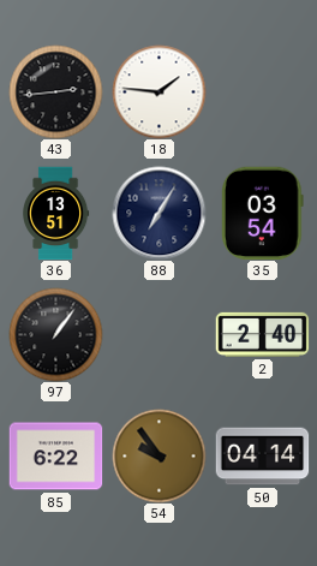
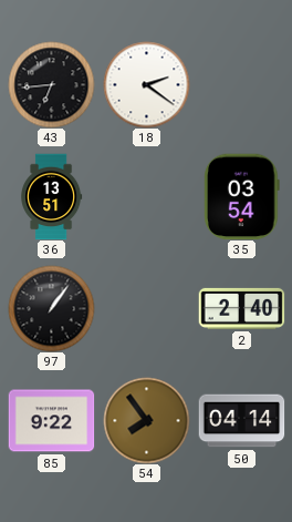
43: 2:44 -> 6:44
18: 1:46 -> 2:21
88: 7:05 -> none
85: 6:22 -> 9:22
54: 9:54 -> 7:54
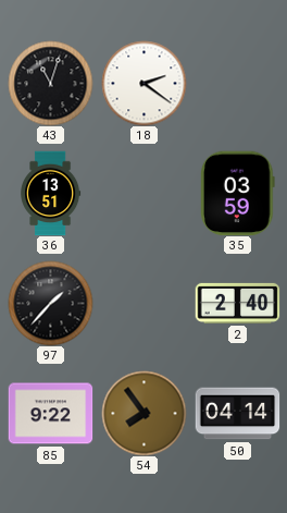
43: 6:44 -> 11:03
35: 03:54 -> 03:59
97: 1:06 -> 1:37
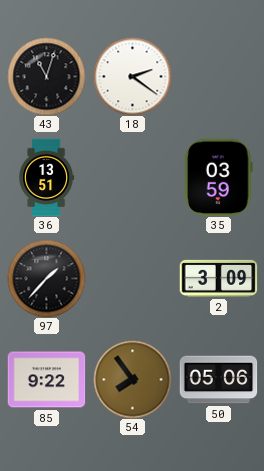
2: 2:40 -> 3:09
50: 04:14 -> 05:06
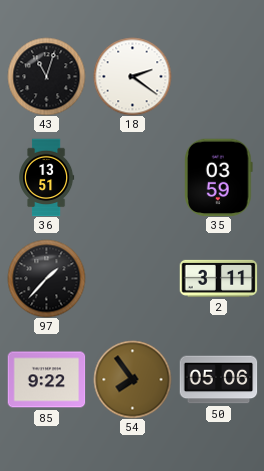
2: 3:09 -> 3:11
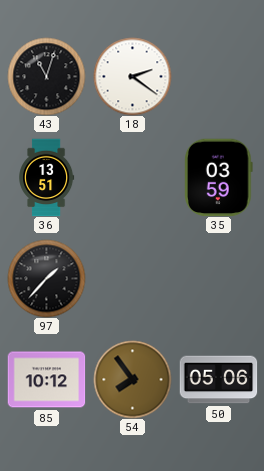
2: 3:11 -> none
85: 9:22 -> 10:12
